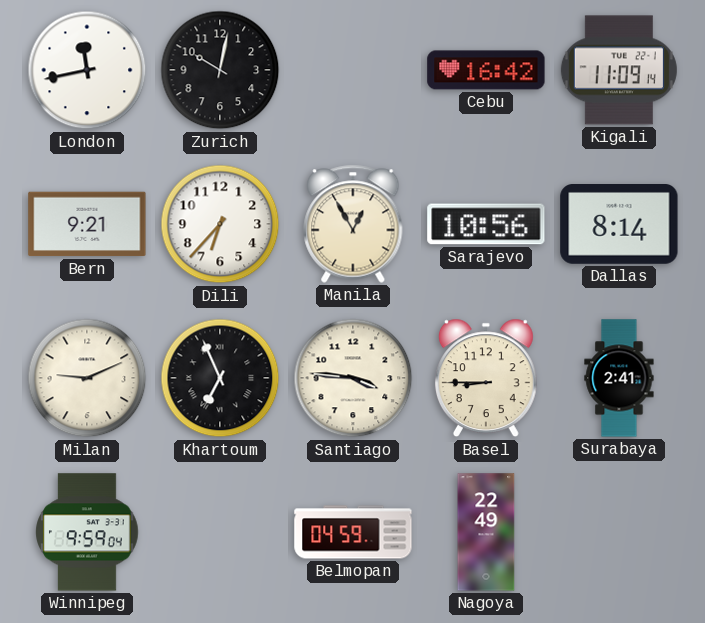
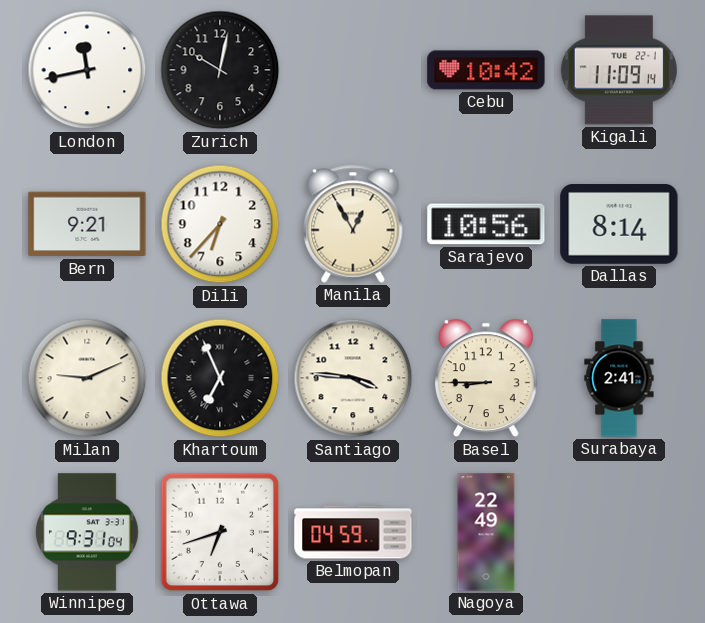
Cebu: 16:42 -> 10:42
Winnipeg: 9:59 -> 9:31
Ottawa: none -> 6:42
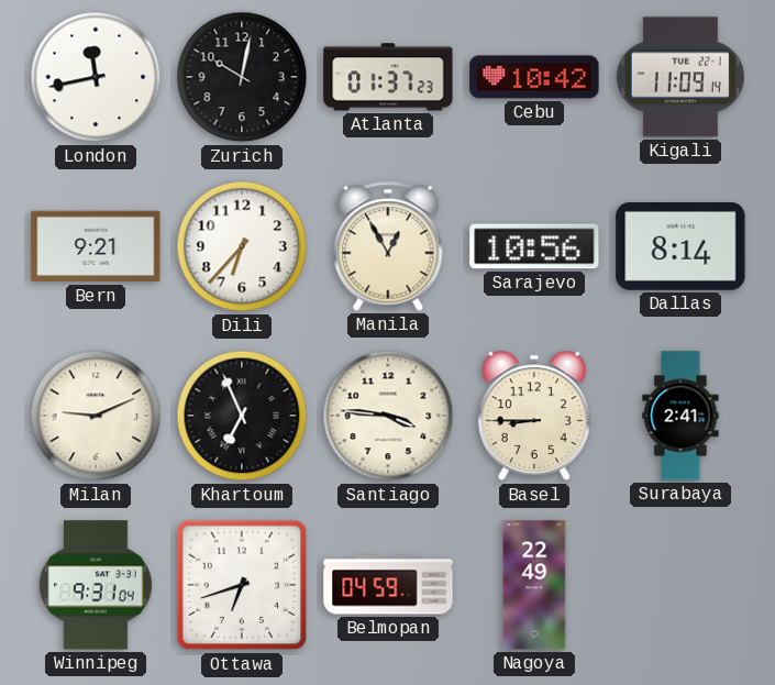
Atlanta: none -> 01:37
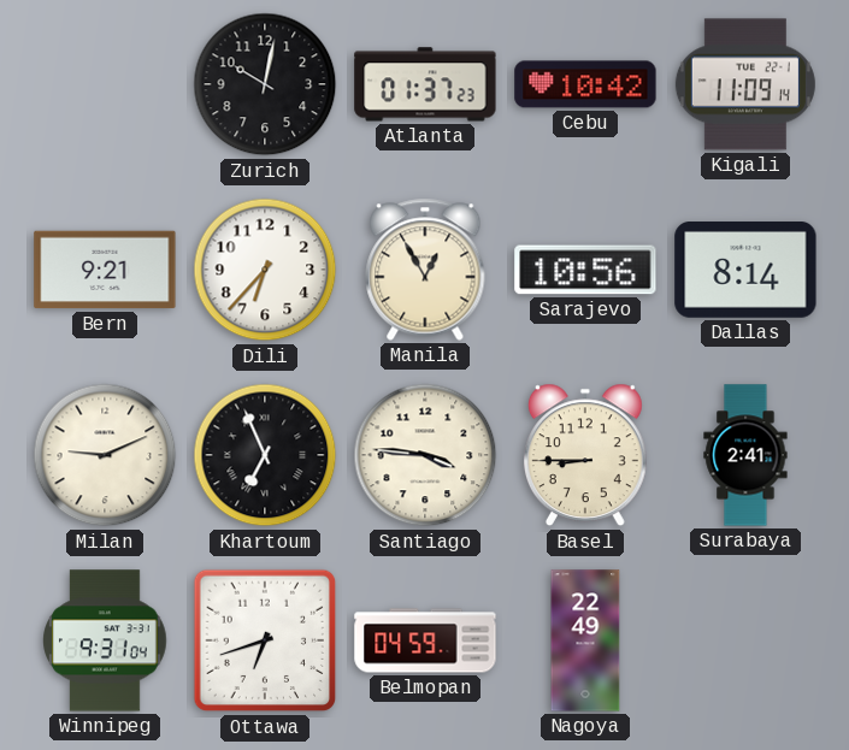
London: 11:43 -> none
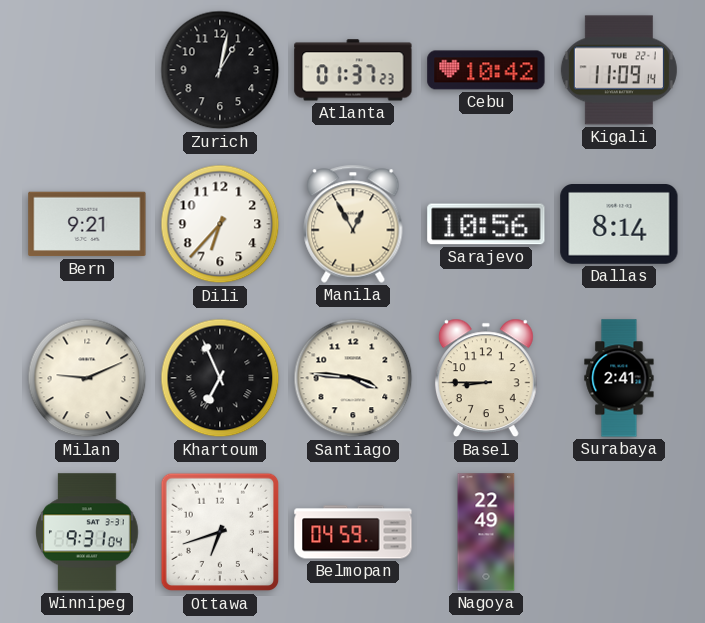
Zurich: 10:02 -> 1:02
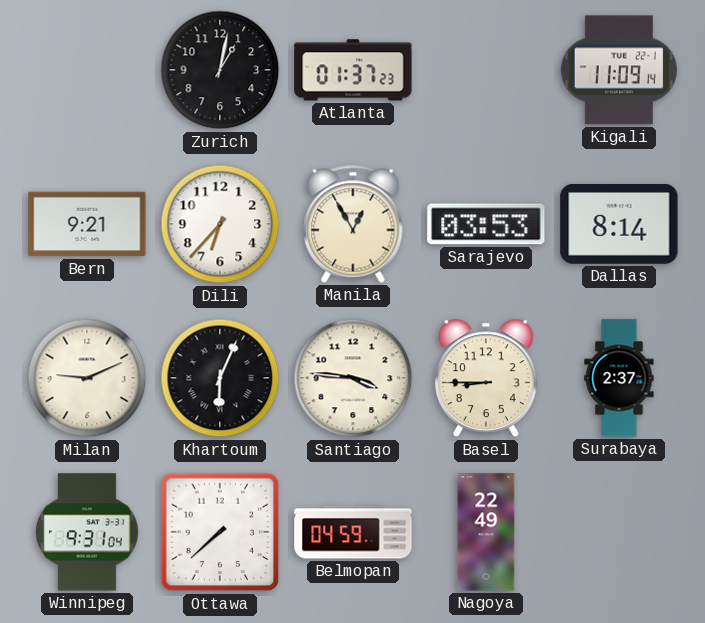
Cebu: 10:42 -> none
Sarajevo: 10:56 -> 03:53
Khartoum: 6:56 -> 6:04
Surabaya: 2:41 -> 2:37
Ottawa: 6:42 -> 7:38
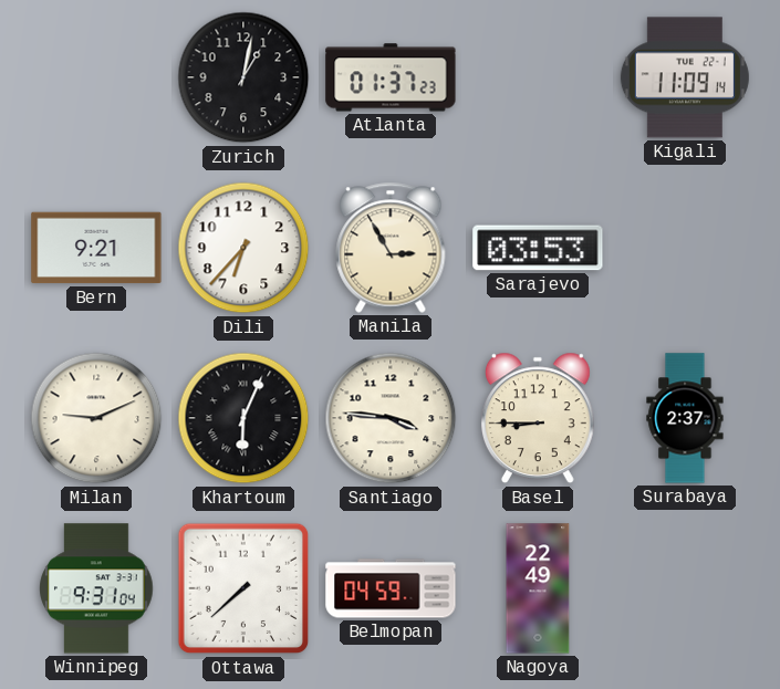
Manila: 12:55 -> 2:55
Dallas: 8:14 -> none
